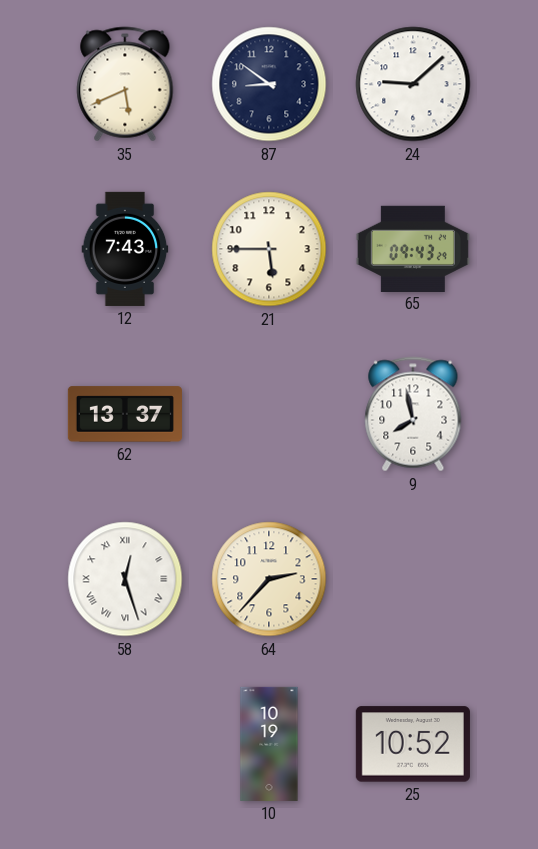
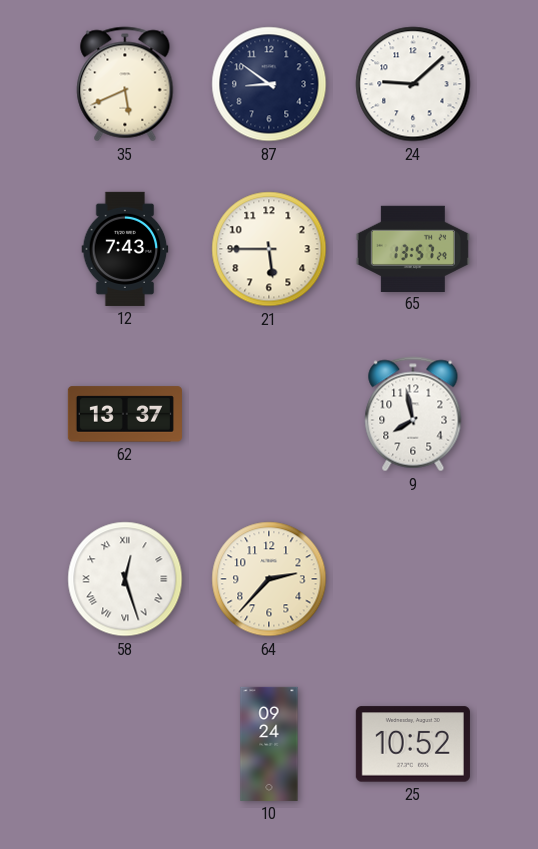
65: 09:43 -> 13:57
10: 10:19 -> 09:24
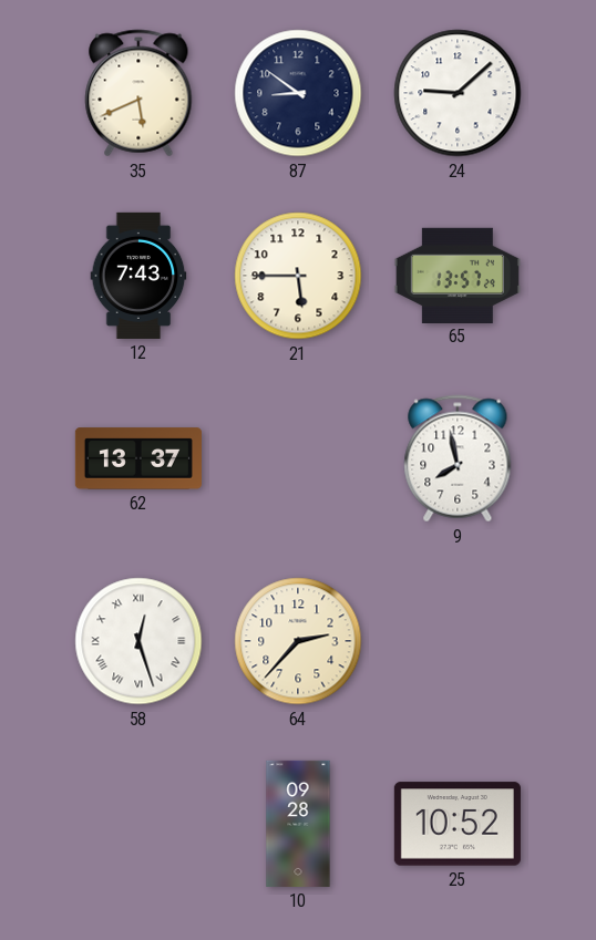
10: 09:24 -> 09:28
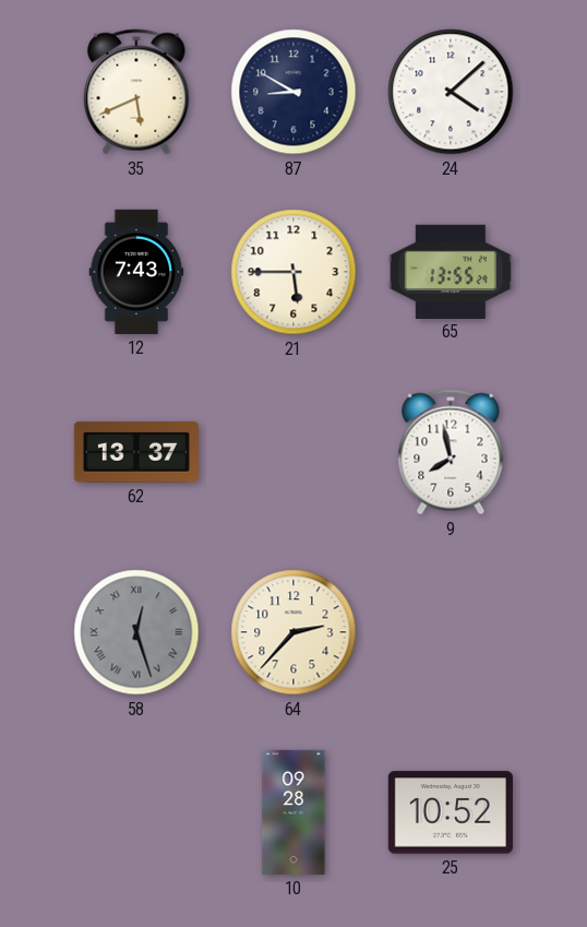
87: 8:51 -> 8:50
24: 9:08 -> 4:08
65: 13:57 -> 13:55
58 dial: white -> grey
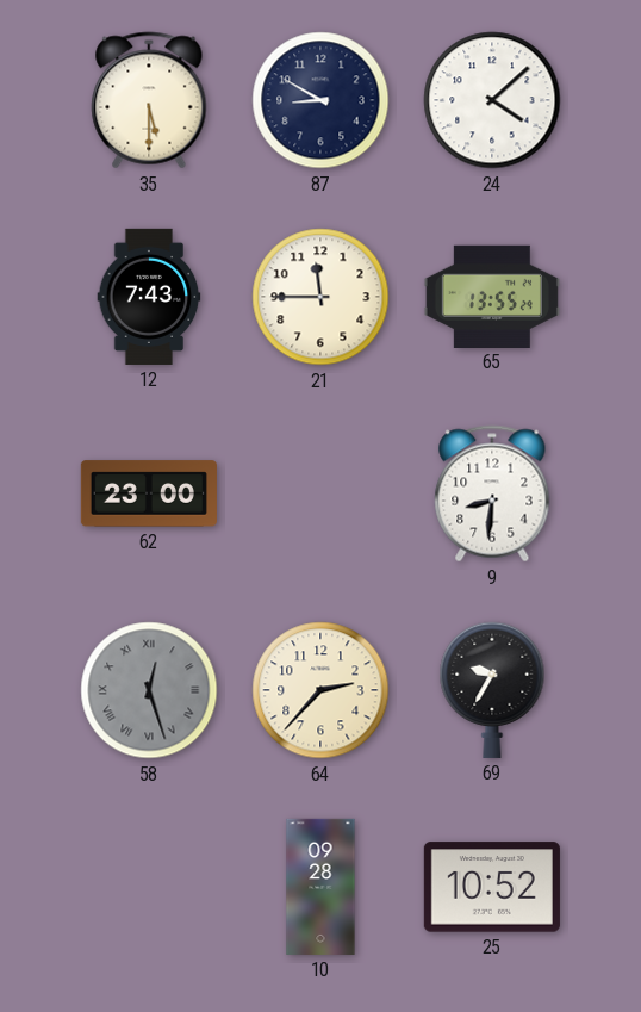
35: 5:41 -> 5:30
21: 5:45 -> 11:45
62: 13:37 -> 23:00
9: 7:58 -> 8:31
69: none -> 9:35
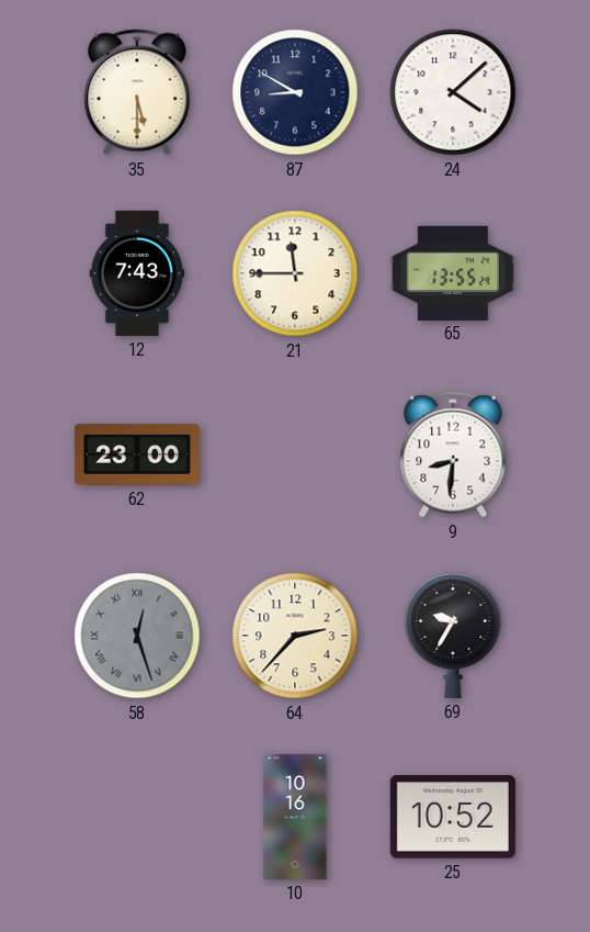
10: 09:28 -> 10:16
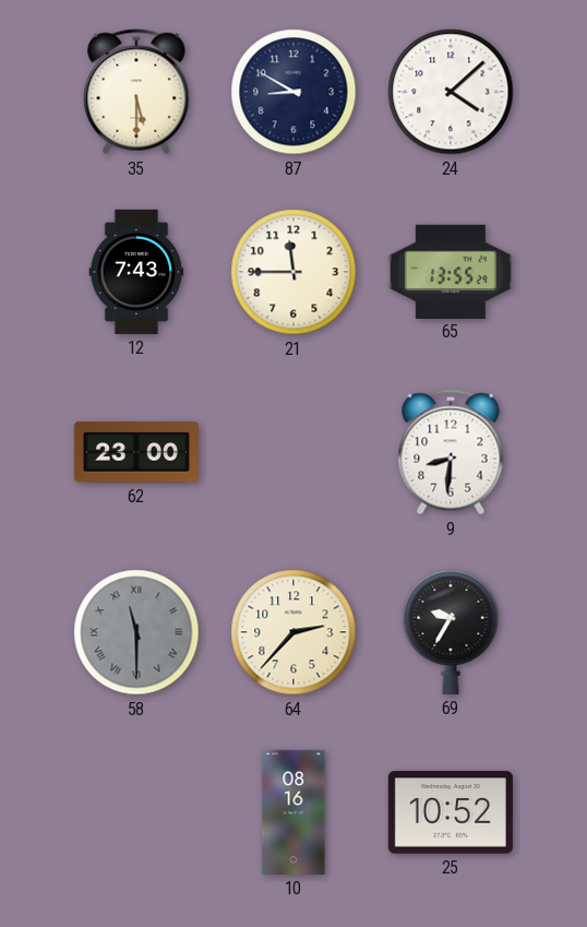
58: 12:27 -> 11:30
10: 10:16 -> 08:16
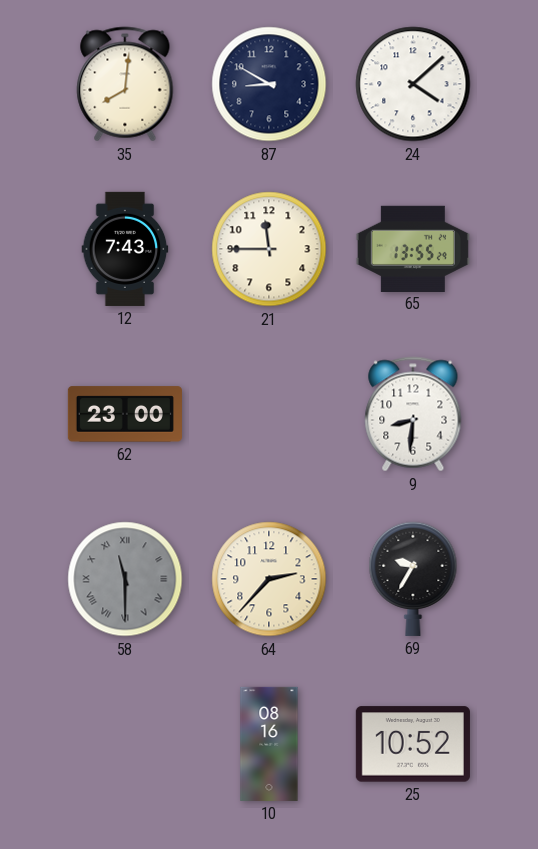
35: 5:30 -> 8:01
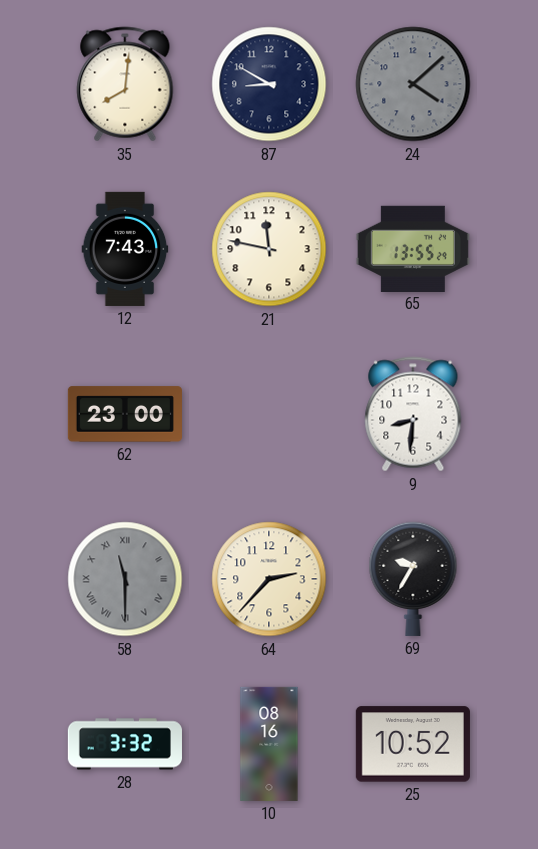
24 dial: white -> grey
21: 11:45 -> 11:47
28: none -> 3:32
